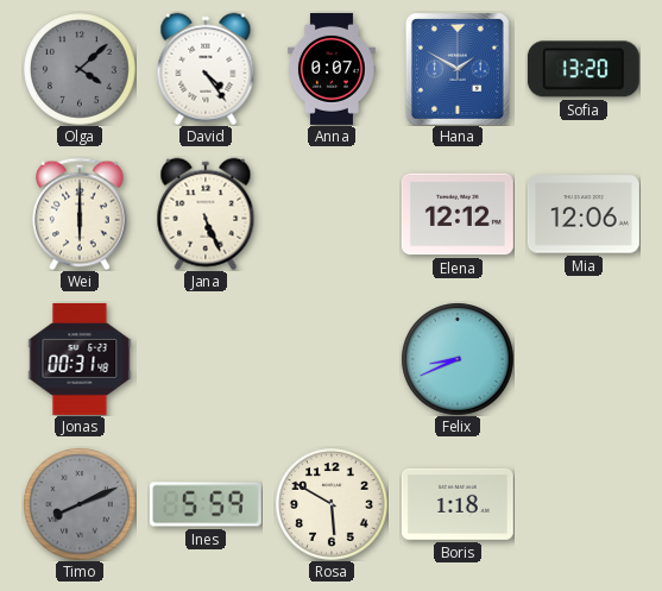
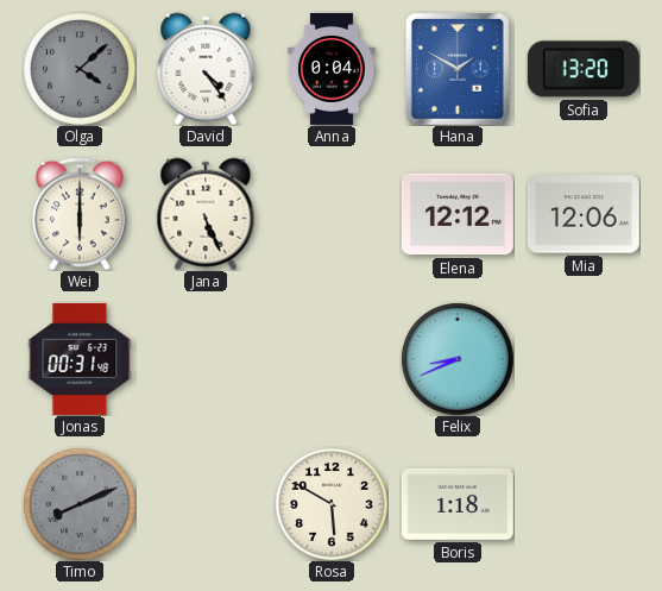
Anna: 0:07 -> 0:04
Ines: 5:59 -> none
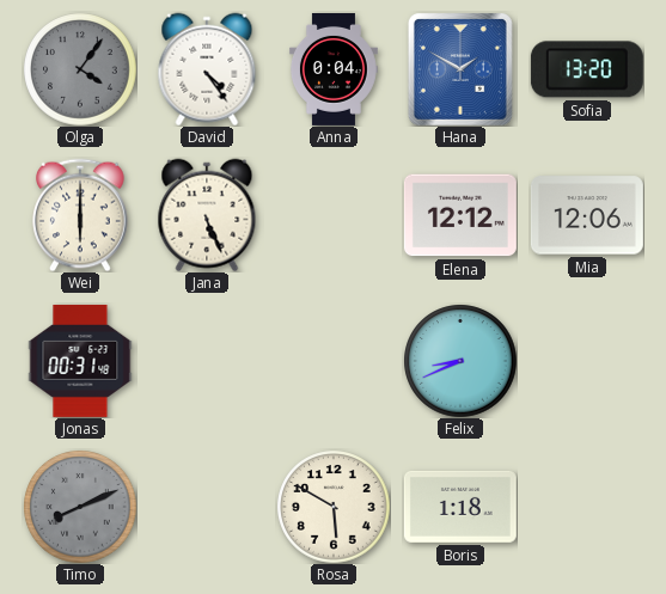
Olga: 4:08 -> 4:06
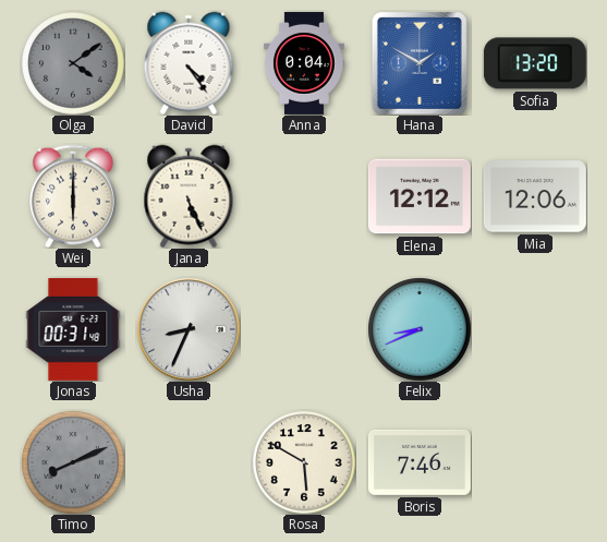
Olga: 4:06 -> 4:09
Usha: none -> 8:34
Boris: 1:18 -> 7:46
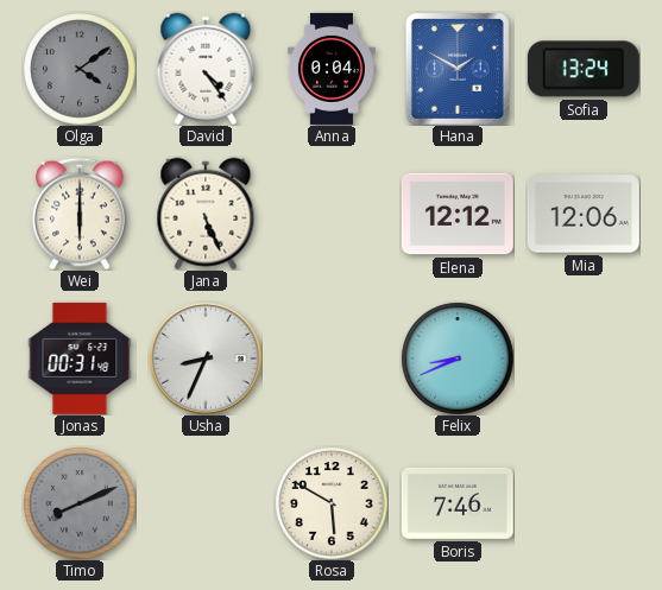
Sofia: 13:20 -> 13:24
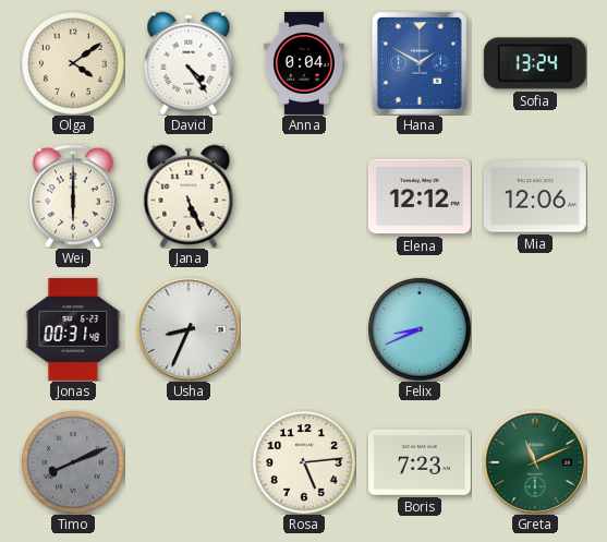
Olga dial: grey -> cream
Rosa: 5:50 -> 5:14
Boris: 7:46 -> 7:23
Greta: none -> 11:11
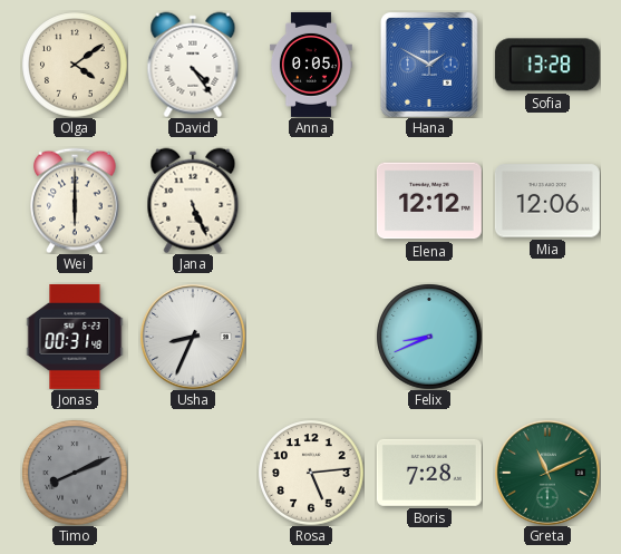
Anna: 0:04 -> 0:05
Sofia: 13:24 -> 13:28
Boris: 7:23 -> 7:28
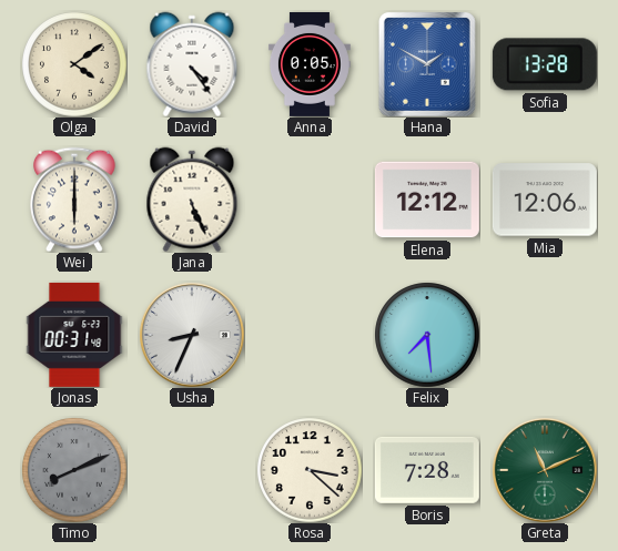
Felix: 8:41 -> 7:29
Rosa: 5:14 -> 3:22
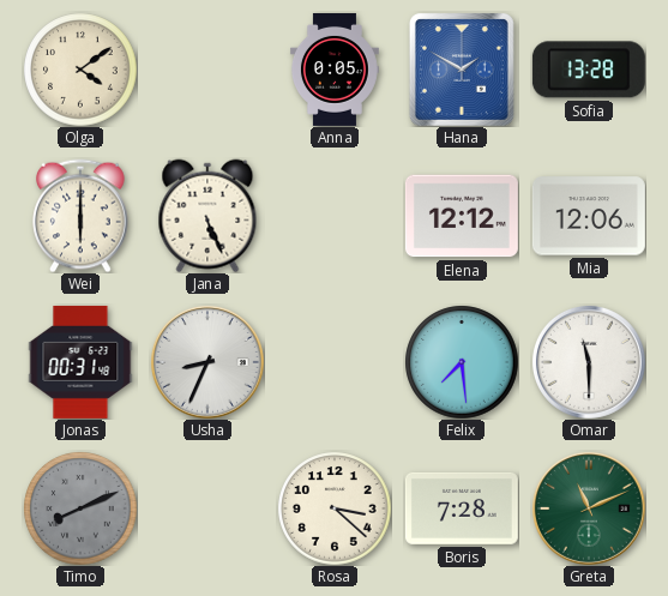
David: 4:24 -> none
Omar: none -> 11:30
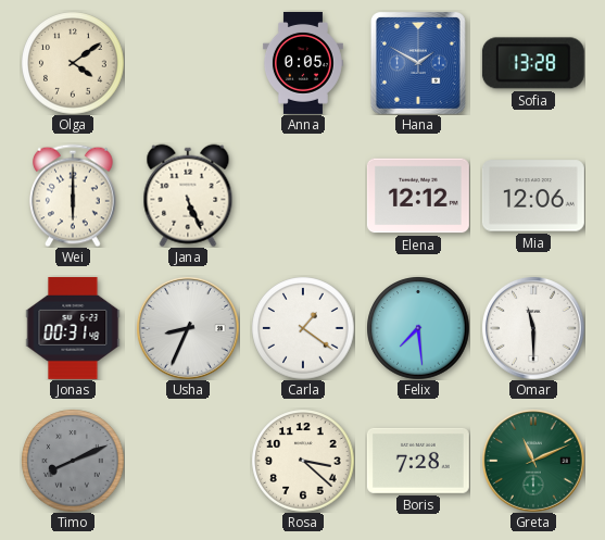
Carla: none -> 1:21
